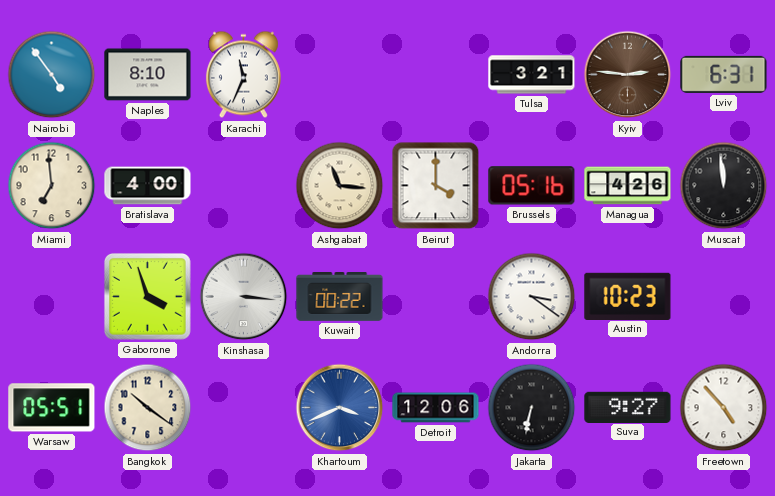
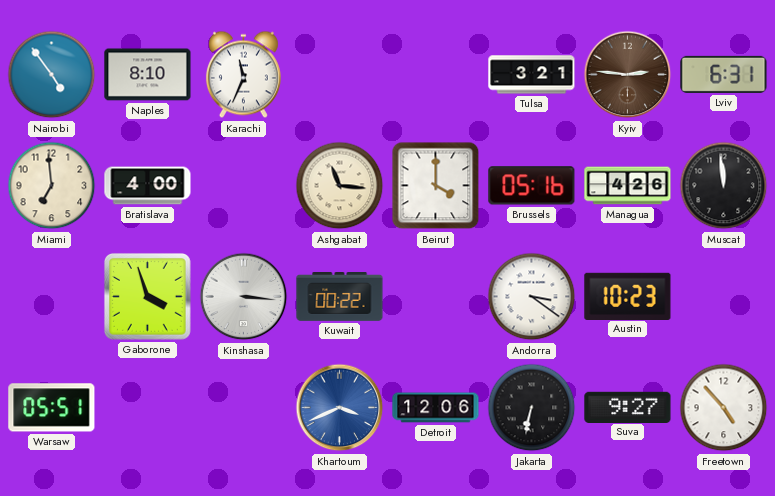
Bangkok: 10:21 -> none
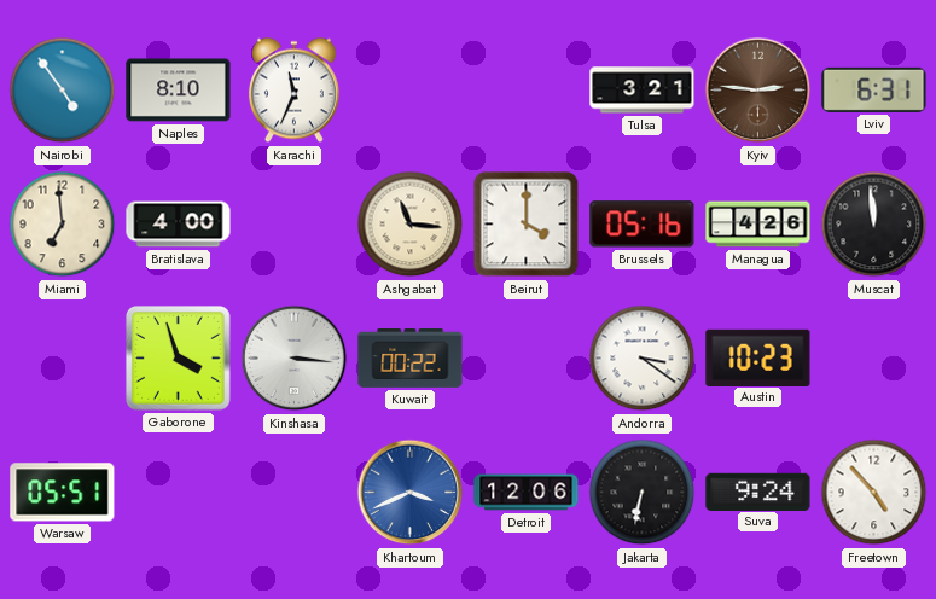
Suva: 9:27 -> 9:24
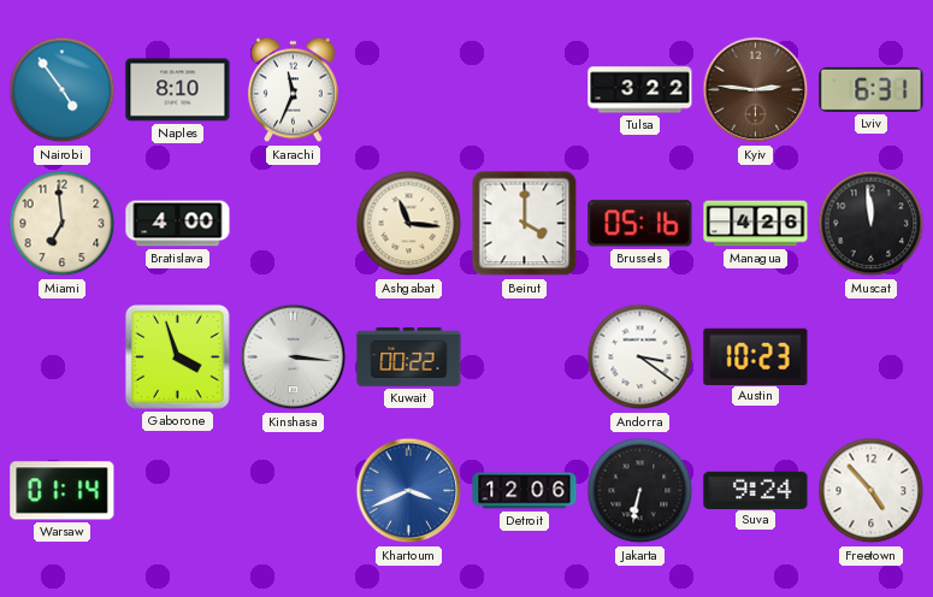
Tulsa: 3:21 -> 3:22
Warsaw: 05:51 -> 01:14
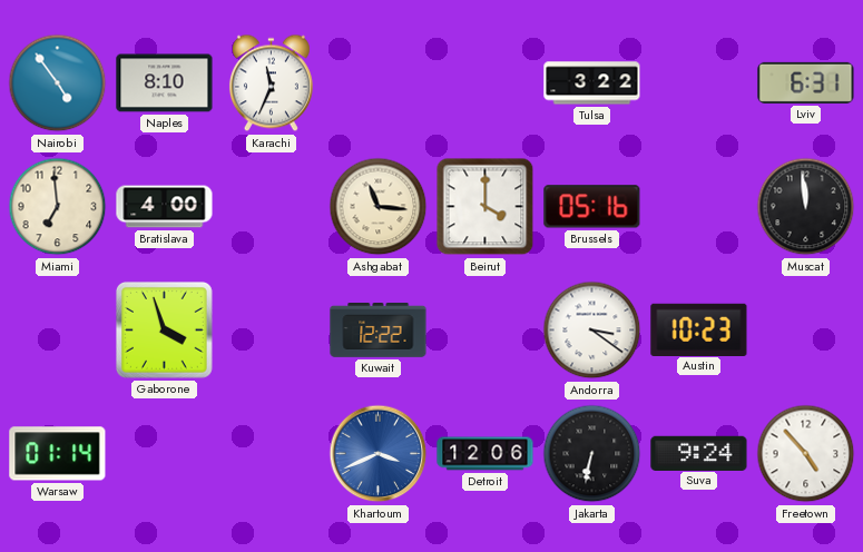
Kyiv: 2:46 -> none
Managua: 4:26 -> none
Kinshasa: 3:16 -> none
Kuwait: 00:22 -> 12:22
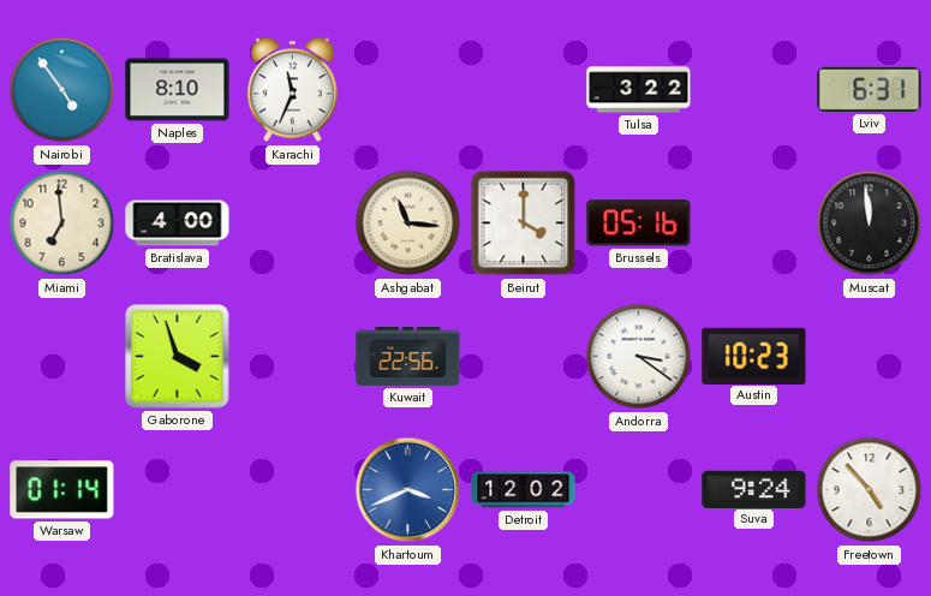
Kuwait: 12:22 -> 22:56
Detroit: 12:06 -> 12:02
Jakarta: 6:32 -> none
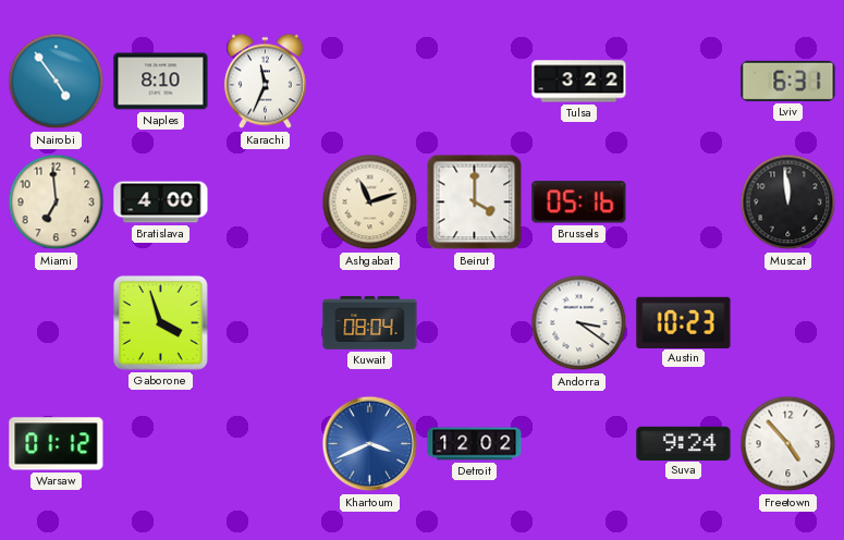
Ashgabat: 11:16 -> 11:12
Kuwait: 22:56 -> 08:04
Warsaw: 01:14 -> 01:12
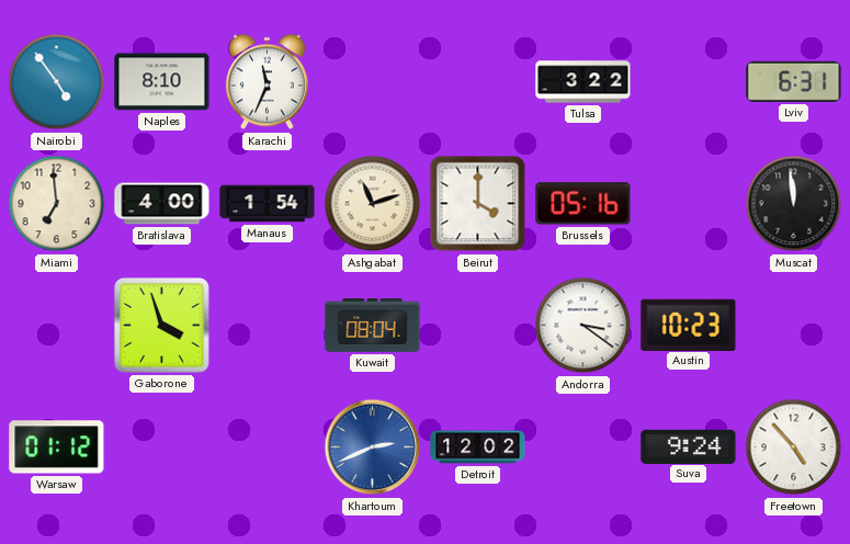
Manaus: none -> 1:54
Khartoum: 3:41 -> 2:41
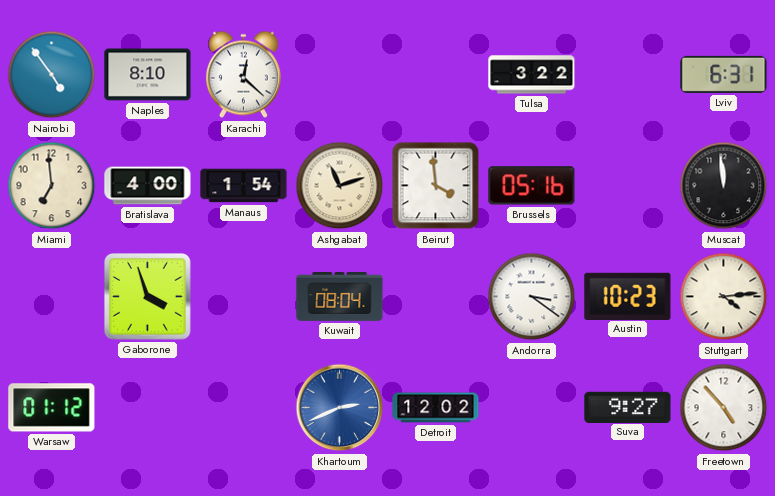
Karachi: 11:34 -> 12:22
Beirut: 4:00 -> 3:59
Stuttgart: none -> 4:14
Suva: 9:24 -> 9:27
